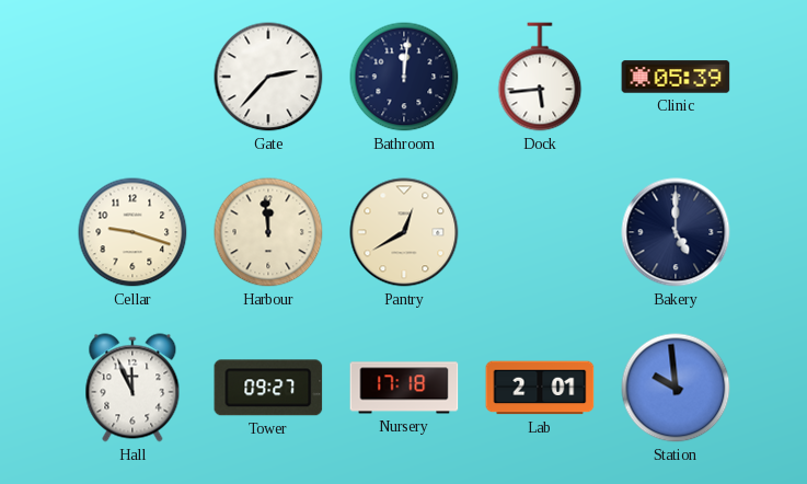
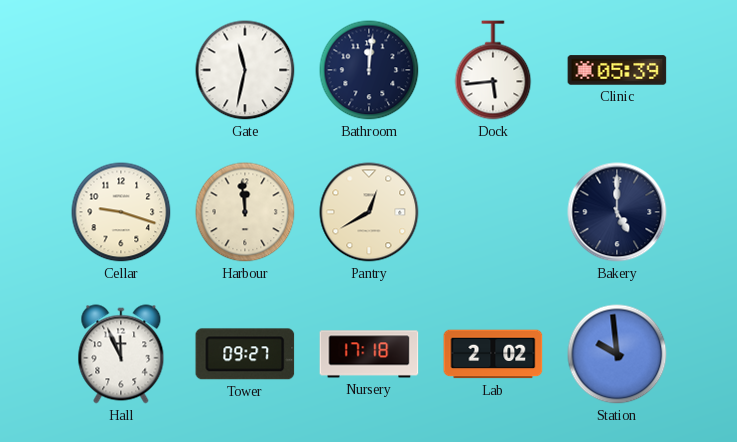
Gate: 2:37 -> 11:32
Lab: 2:01 -> 2:02
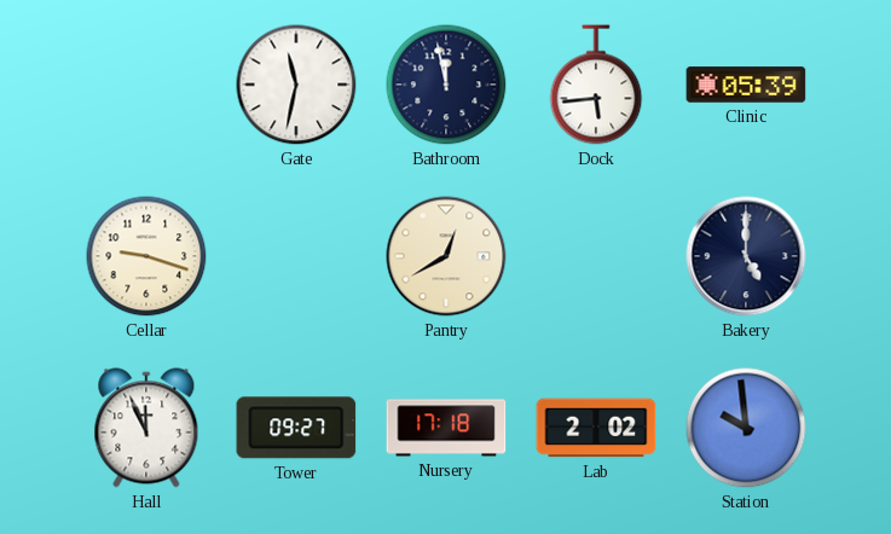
Bathroom: 12:01 -> 11:58
Harbour: 11:59 -> none
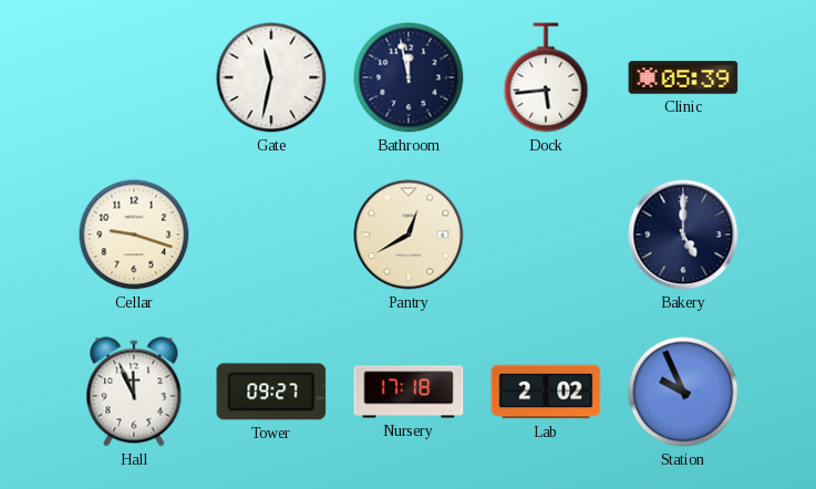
Station: 9:59 -> 9:56
